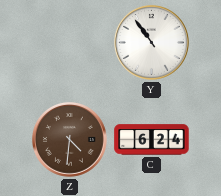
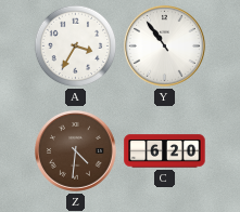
A: none -> 3:35
C: 6:24 -> 6:20
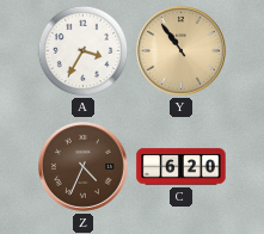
Y dial: white -> champagne
Z: 4:31 -> 4:34
